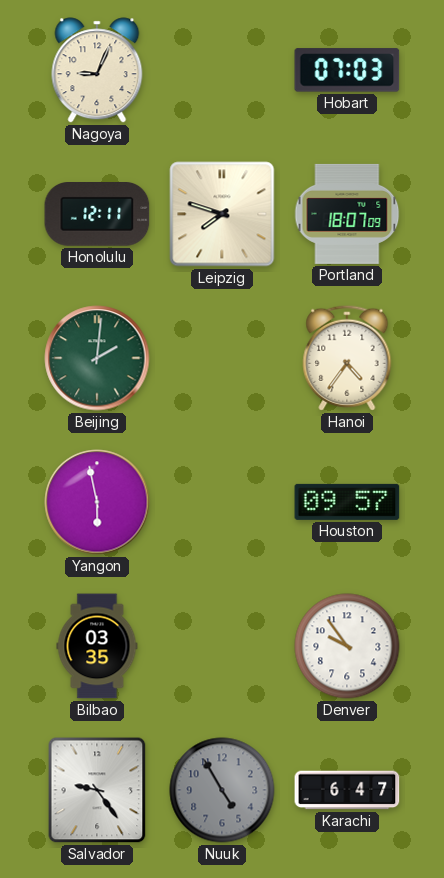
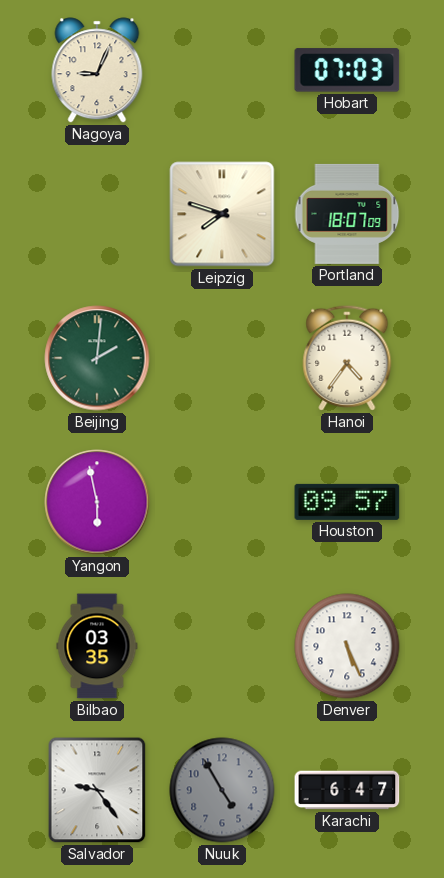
Honolulu: 12:11 -> none
Denver: 9:54 -> 5:26
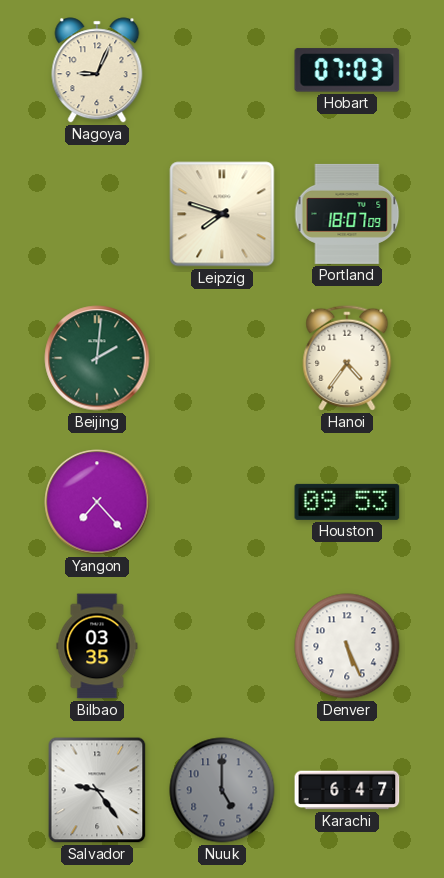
Yangon: 5:58 -> 7:23
Houston: 09:57 -> 09:53
Nuuk: 4:55 -> 5:00
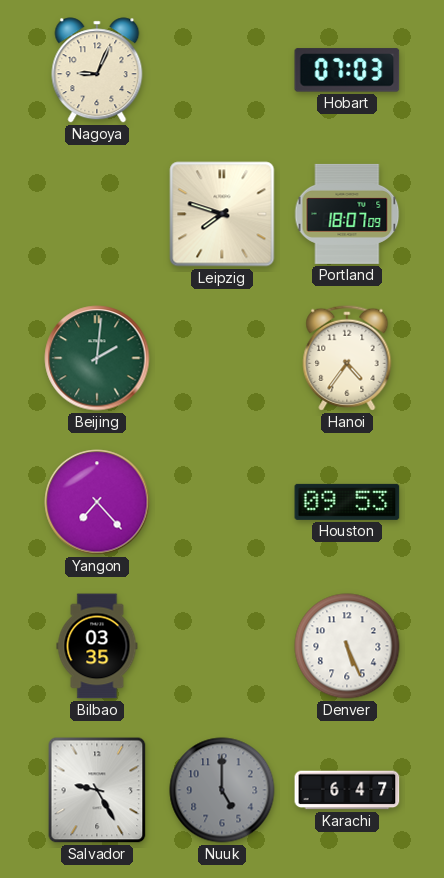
Salvador: 9:24 -> 9:25
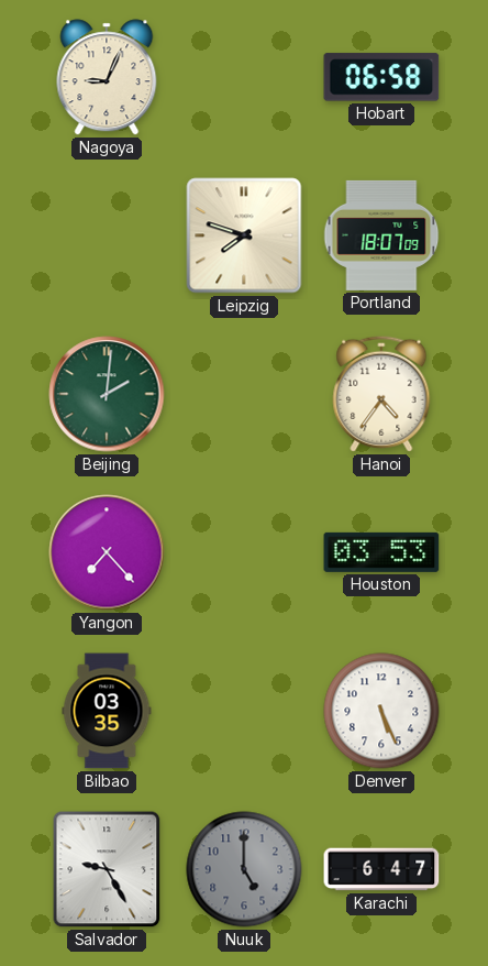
Hobart: 07:03 -> 06:58
Houston: 09:53 -> 03:53
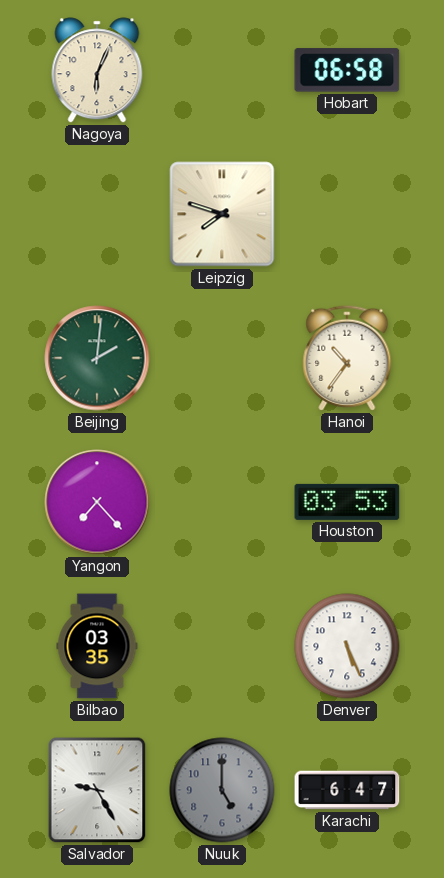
Nagoya: 9:04 -> 6:04
Portland: 18:07 -> none
Hanoi: 4:36 -> 10:36
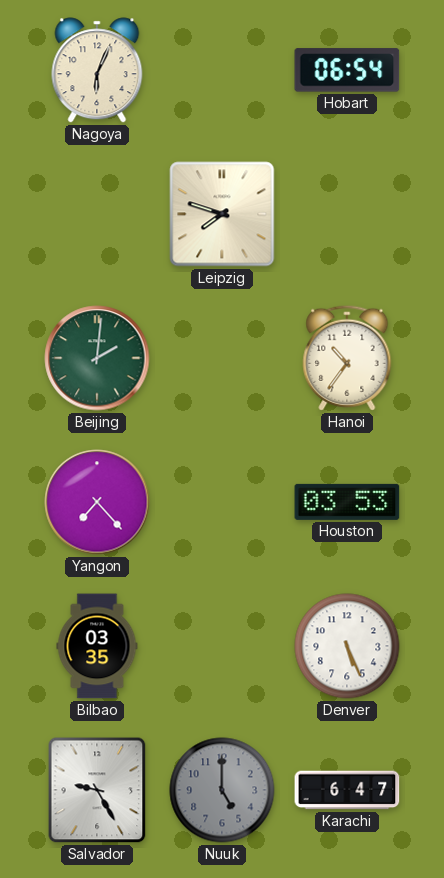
Hobart: 06:58 -> 06:54
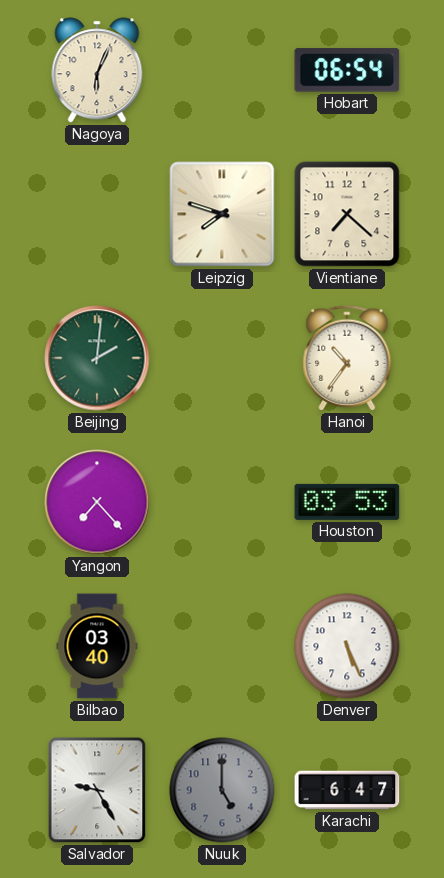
Vientiane: none -> 7:22
Bilbao: 03:35 -> 03:40
